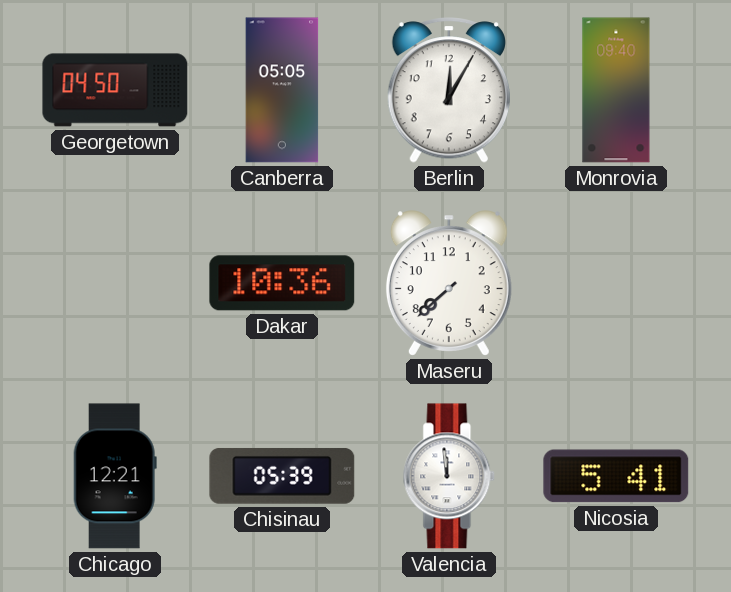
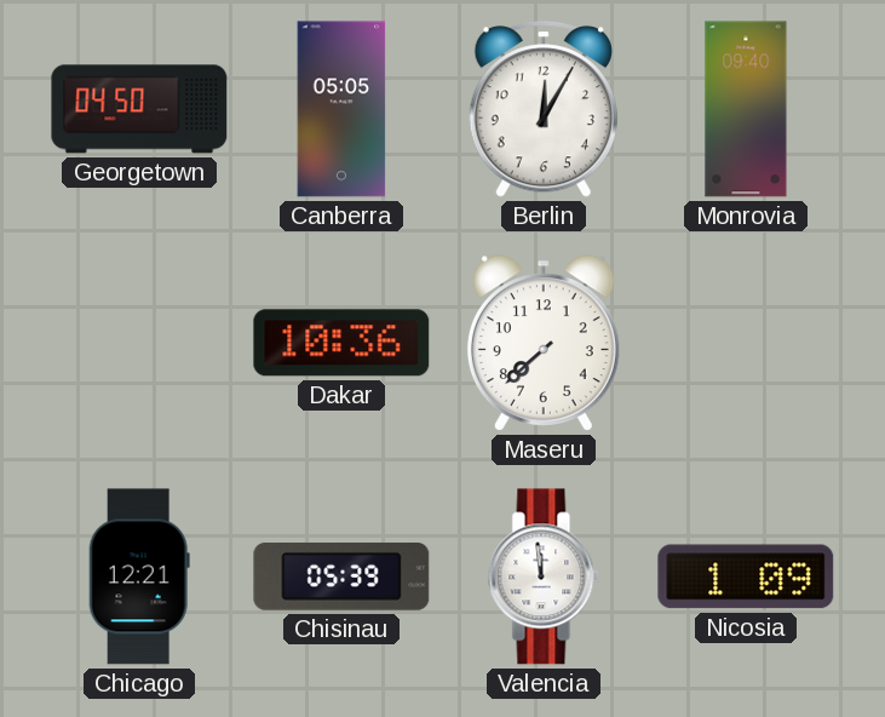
Nicosia: 5:41 -> 1:09
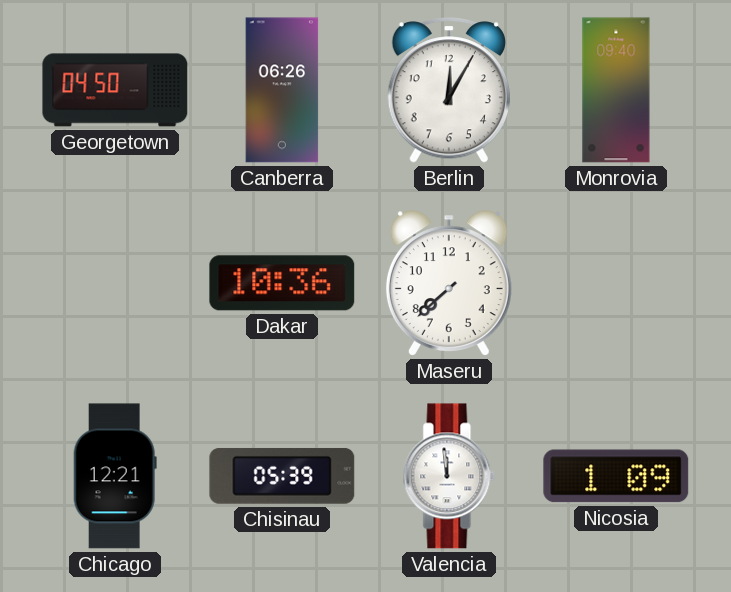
Canberra: 05:05 -> 06:26
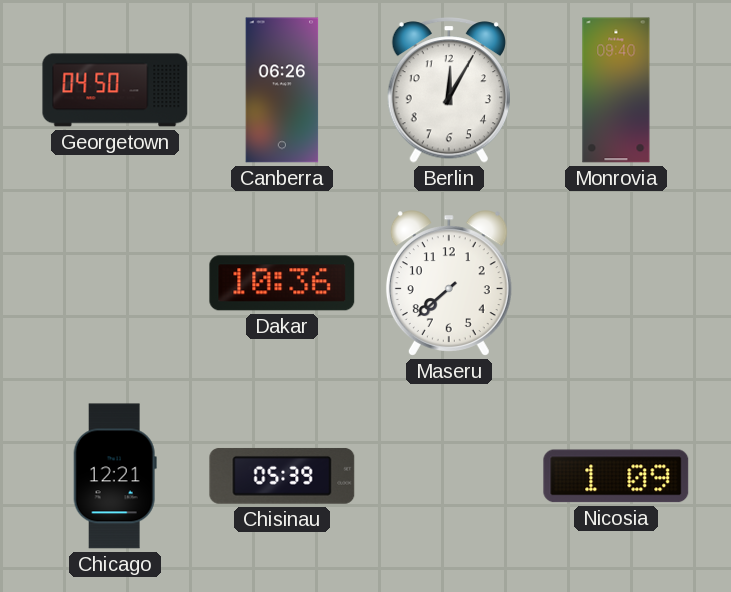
Valencia: 11:59 -> none
